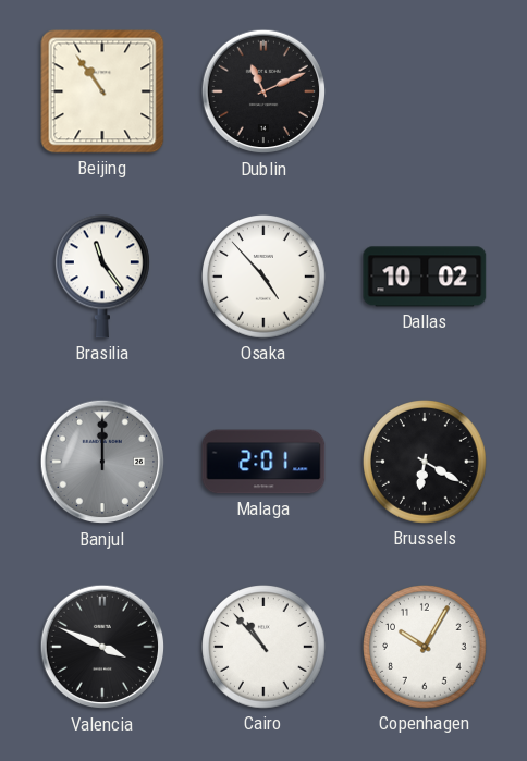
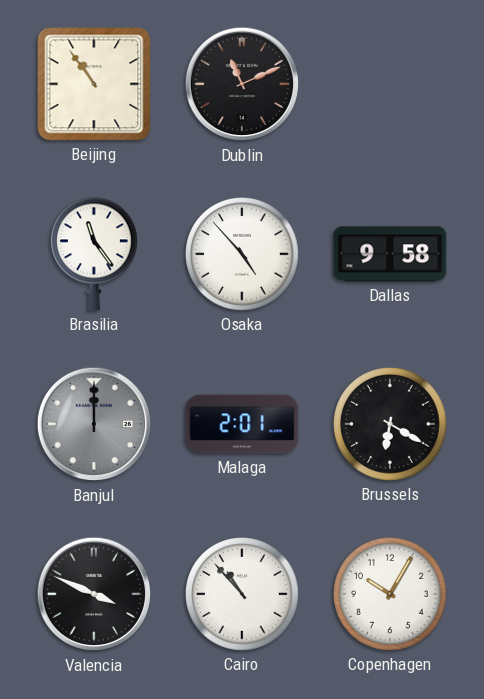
Dallas: 10:02 -> 9:58
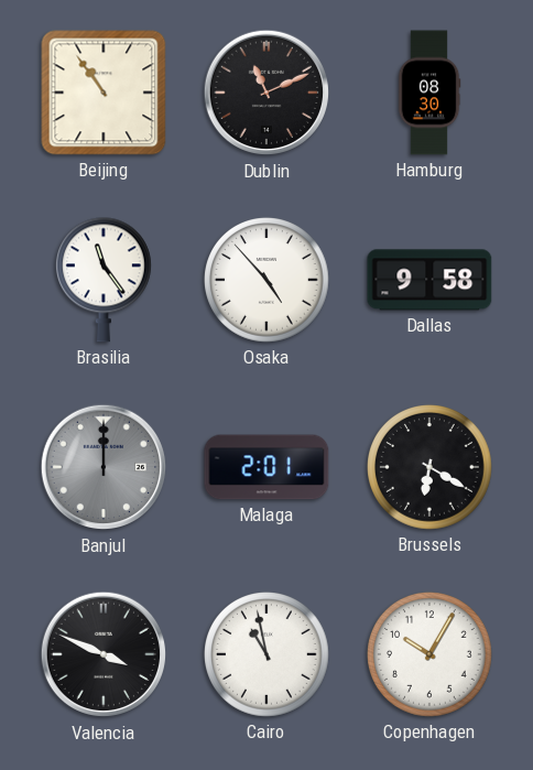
Hamburg: none -> 08:30
Cairo: 10:53 -> 10:58
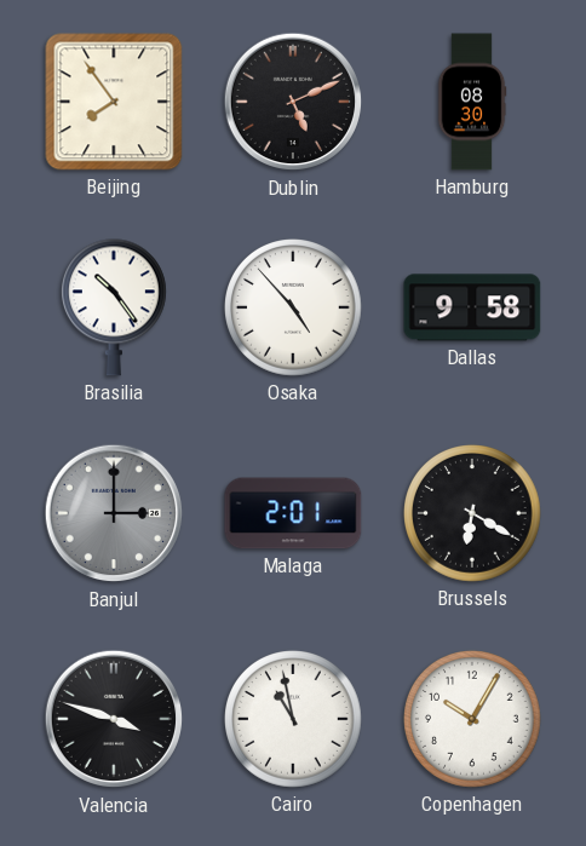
Beijing: 10:54 -> 7:54
Dublin: 11:11 -> 5:11
Brasilia: 11:24 -> 10:24
Banjul: 12:00 -> 3:00
Valencia: 3:49 -> 3:48
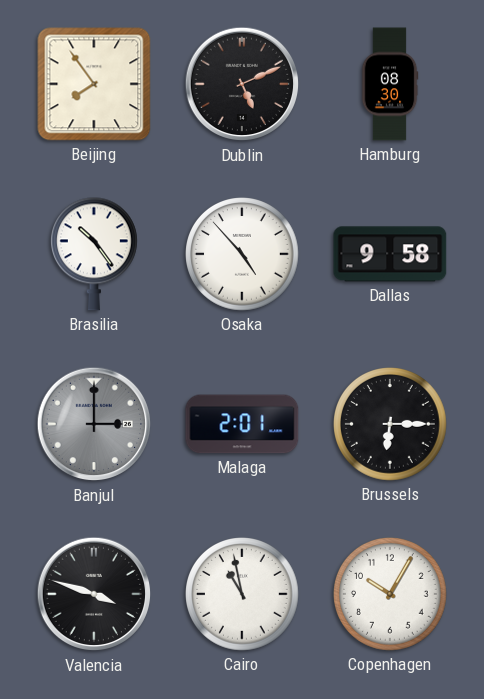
Brussels: 6:20 -> 6:15
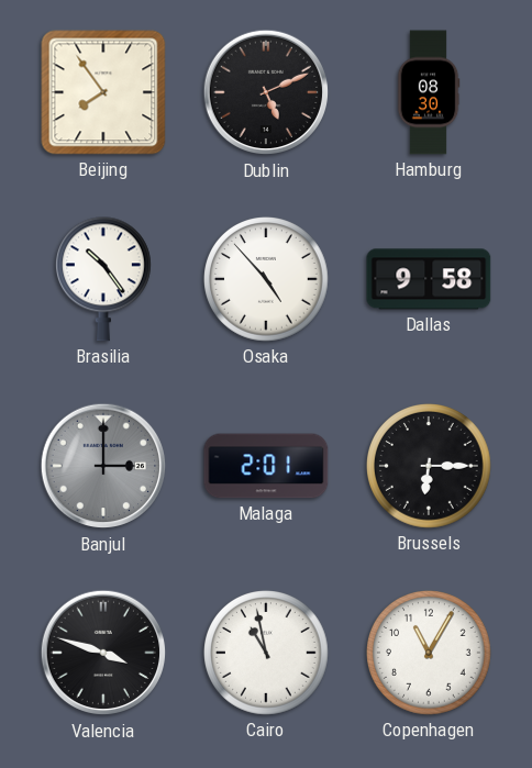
Copenhagen: 10:05 -> 11:05
